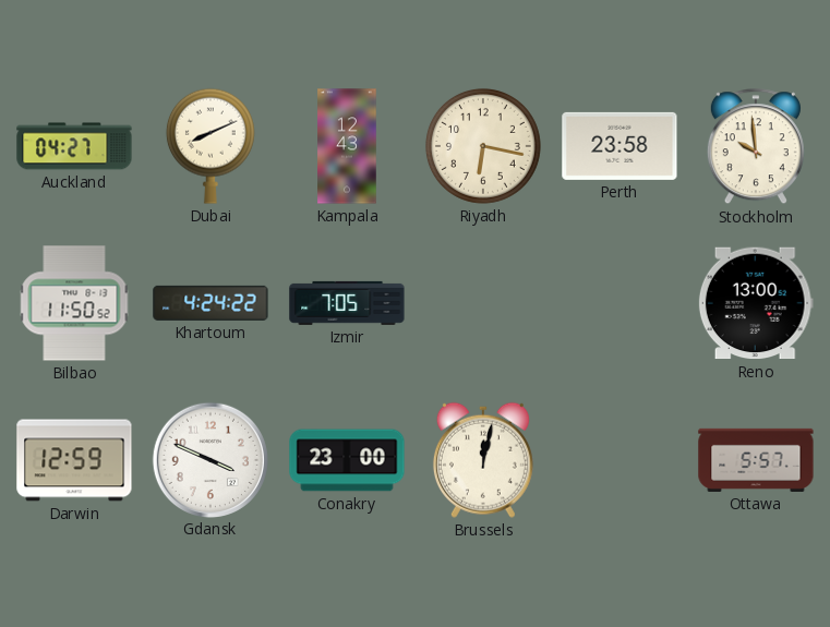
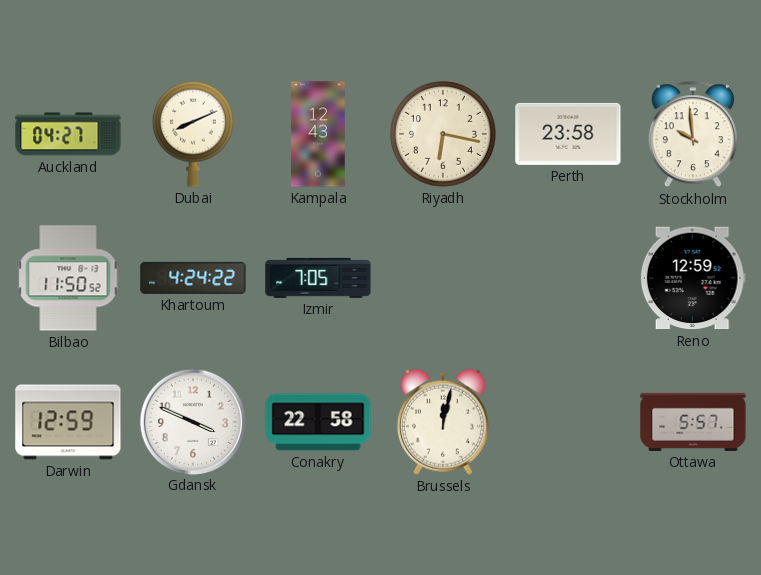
Reno: 13:00 -> 12:59
Conakry: 23:00 -> 22:58
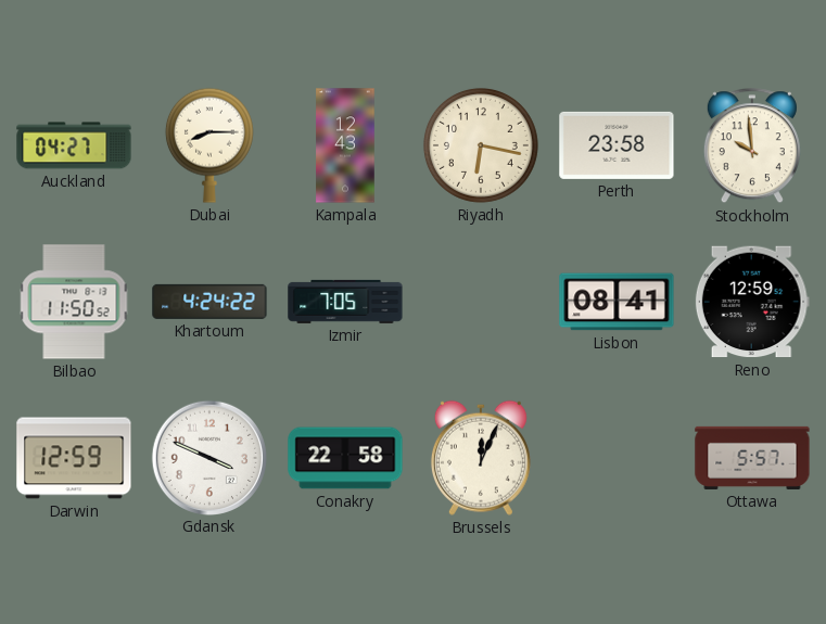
Dubai: 8:11 -> 8:15
Lisbon: none -> 08:41
Brussels: 12:02 -> 12:04
